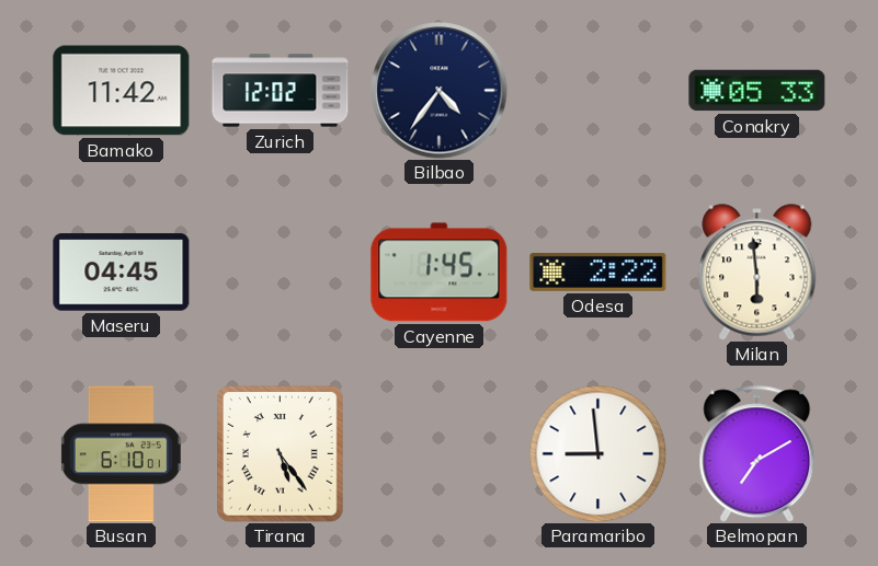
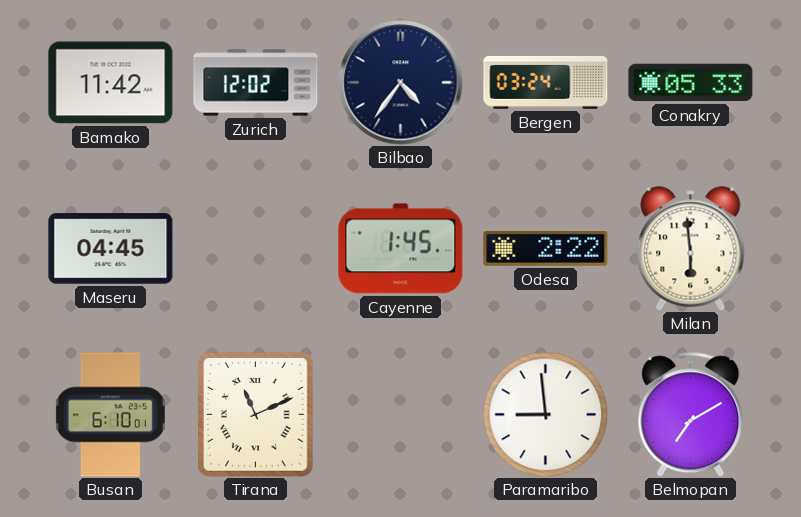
Bergen: none -> 03:24
Tirana: 5:24 -> 11:11
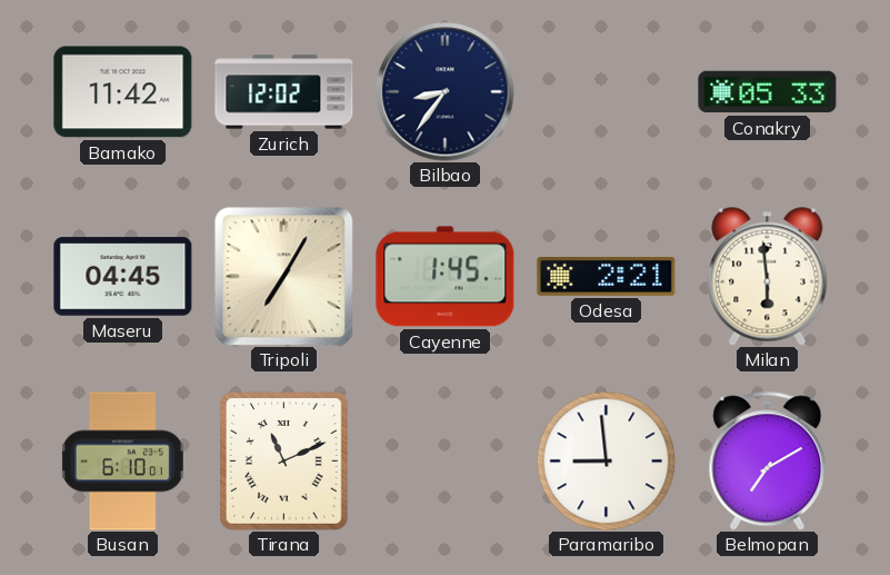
Bilbao: 4:36 -> 8:36
Bergen: 03:24 -> none
Tripoli: none -> 7:05
Odesa: 2:22 -> 2:21
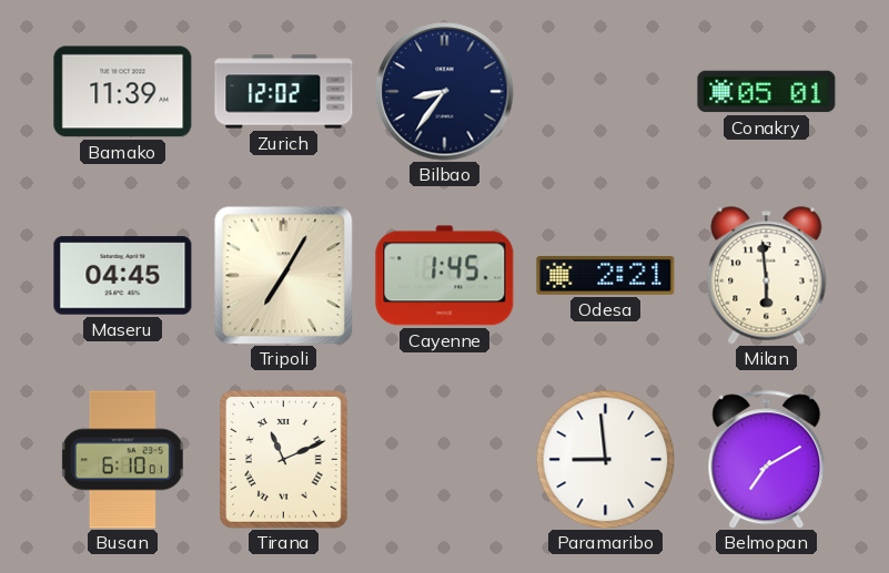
Bamako: 11:42 -> 11:39
Conakry: 05:33 -> 05:01
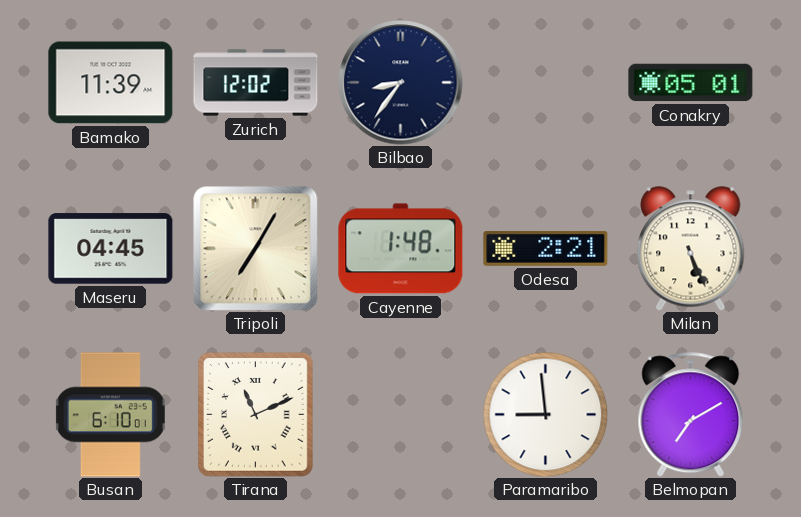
Cayenne: 1:45 -> 1:48
Milan: 5:59 -> 5:26
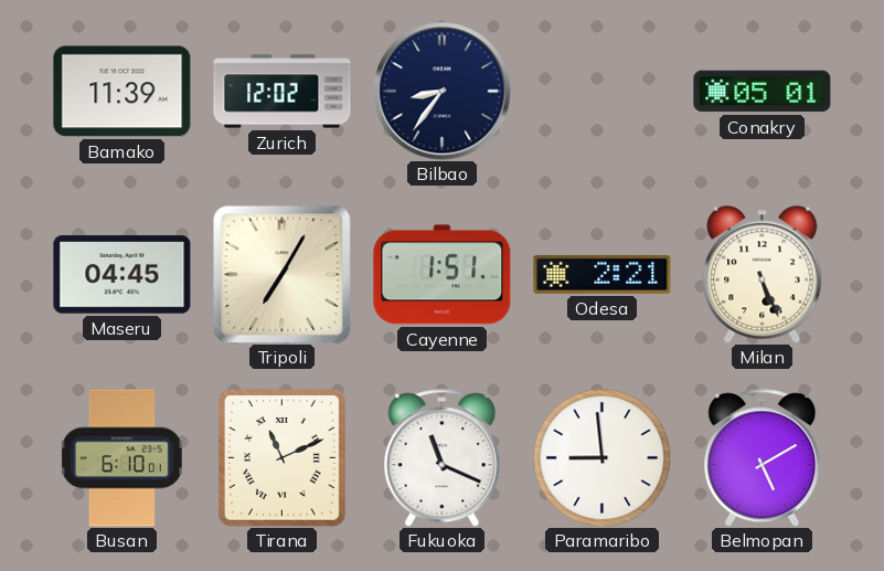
Cayenne: 1:48 -> 1:51
Fukuoka: none -> 11:19
Belmopan: 7:10 -> 5:10
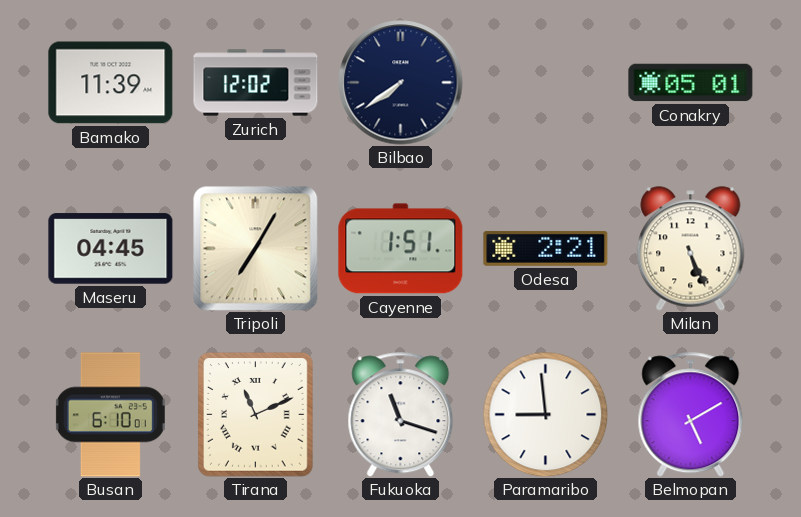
Bilbao: 8:36 -> 7:39
Fukuoka: 11:19 -> 11:18
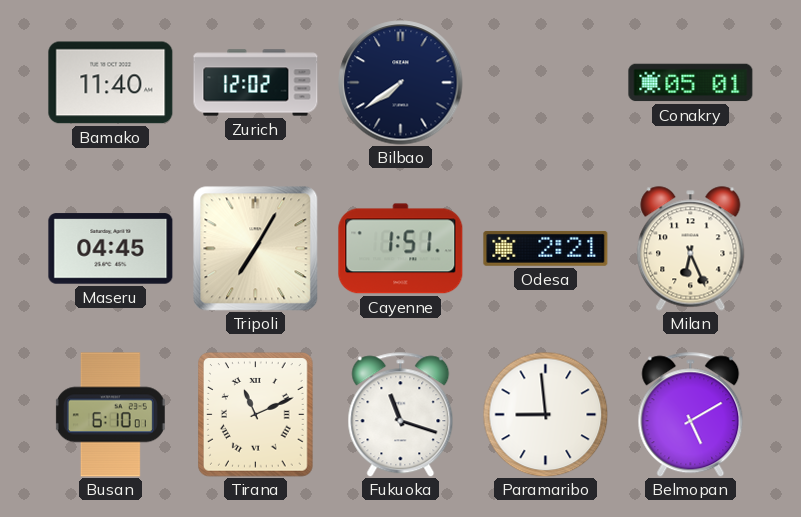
Bamako: 11:39 -> 11:40
Milan: 5:26 -> 6:26
